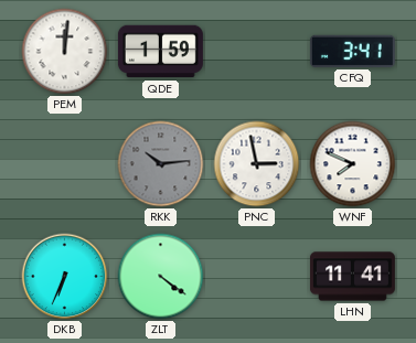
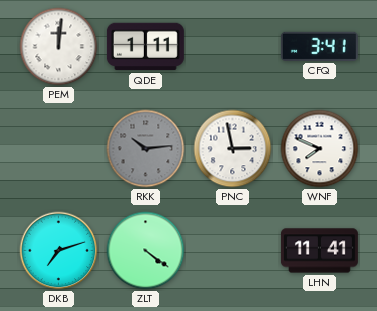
QDE: 1:59 -> 1:11
DKB: 6:34 -> 7:12
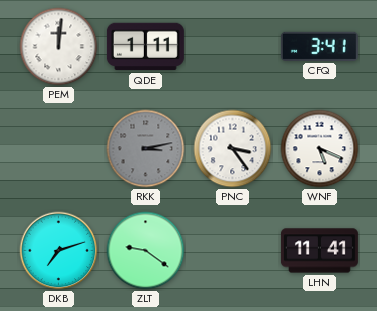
RKK: 10:14 -> 3:13
PNC: 2:58 -> 3:24
WNF: 7:49 -> 5:19
ZLT: 4:21 -> 9:21
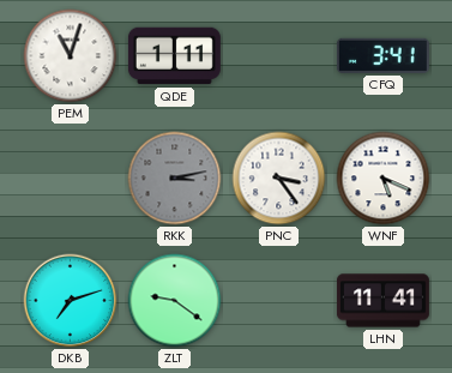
PEM: 12:01 -> 11:03
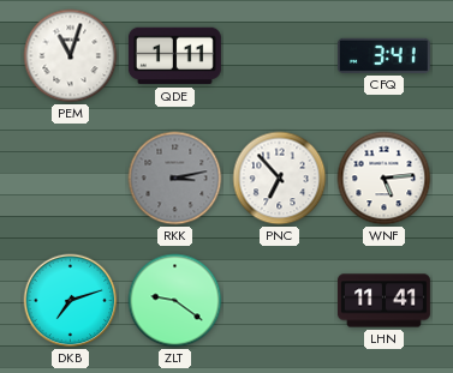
PNC: 3:24 -> 6:53
WNF: 5:19 -> 5:14
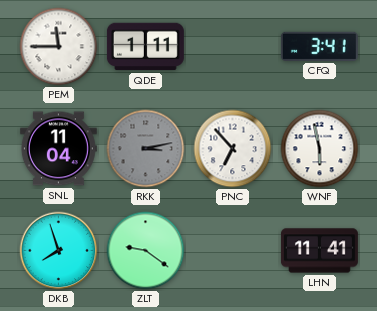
PEM: 11:03 -> 11:45
SNL: none -> 11:04
WNF: 5:14 -> 5:58
DKB: 7:12 -> 7:57
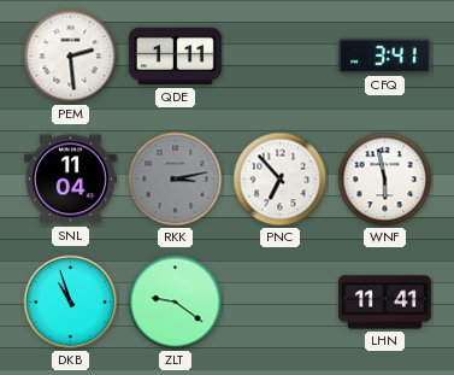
PEM: 11:45 -> 2:29
DKB: 7:57 -> 10:57
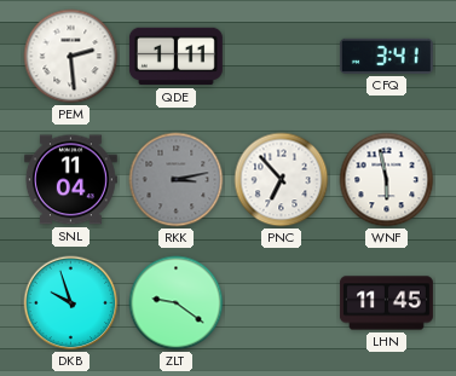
DKB: 10:57 -> 9:57
LHN: 11:41 -> 11:45
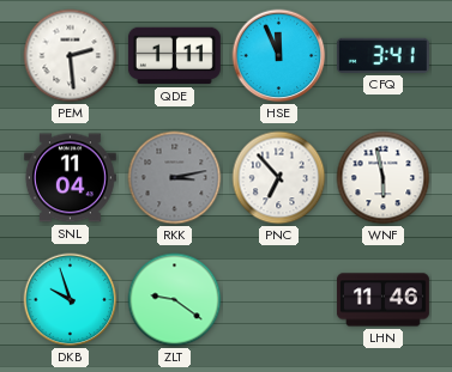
HSE: none -> 11:56
LHN: 11:45 -> 11:46
